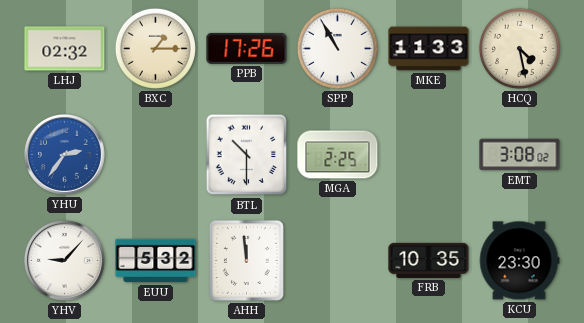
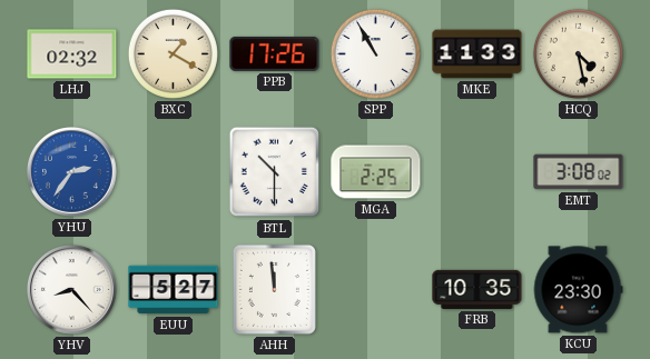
BXC: 1:15 -> 1:20
YHV: 9:07 -> 8:23
EUU: 5:32 -> 5:27
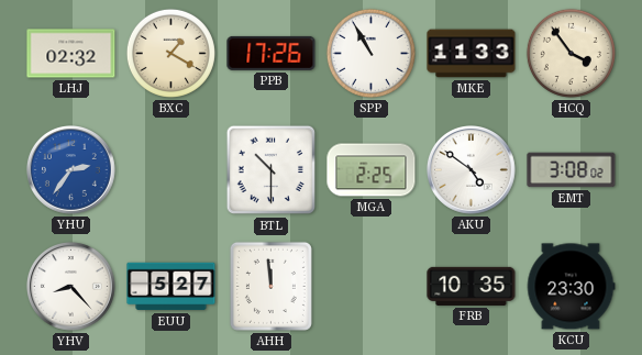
HCQ: 4:28 -> 3:54
AKU: none -> 4:51
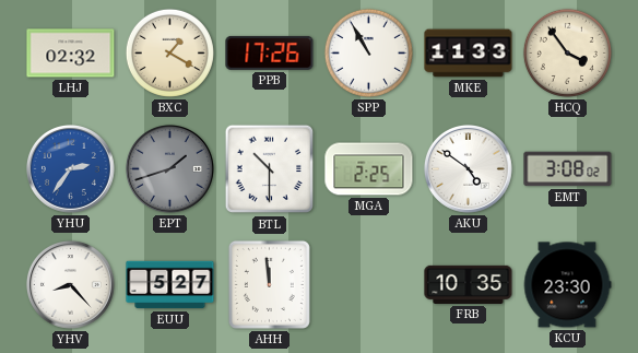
EPT: none -> 1:42
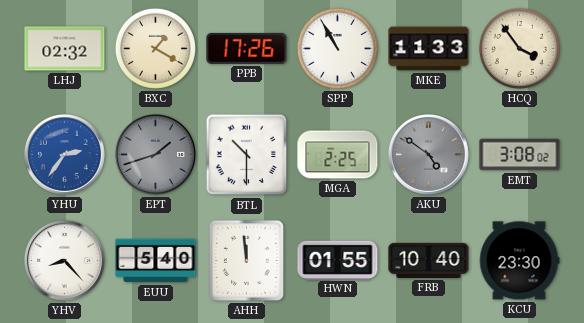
AKU dial: white -> grey
EUU: 5:27 -> 5:40
HWN: none -> 01:55
FRB: 10:35 -> 10:40
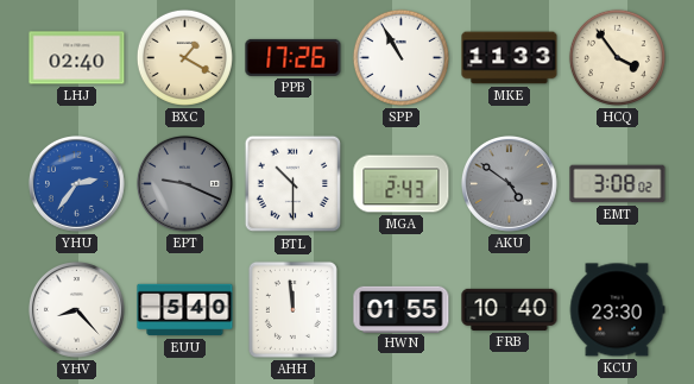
LHJ: 02:32 -> 02:40
EPT: 1:42 -> 9:19
MGA: 2:25 -> 2:43
